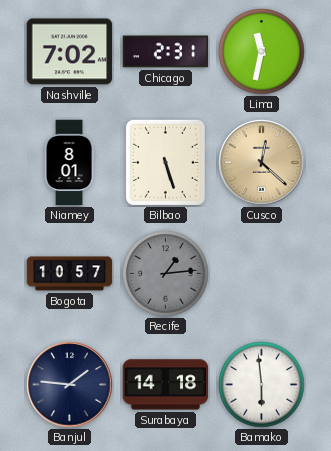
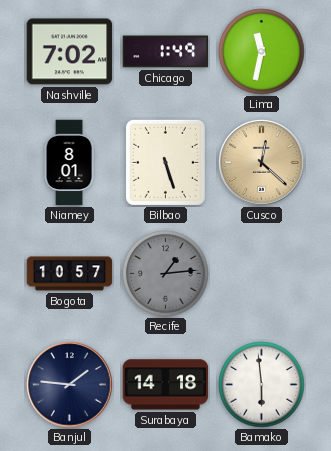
Chicago: 2:31 -> 1:49
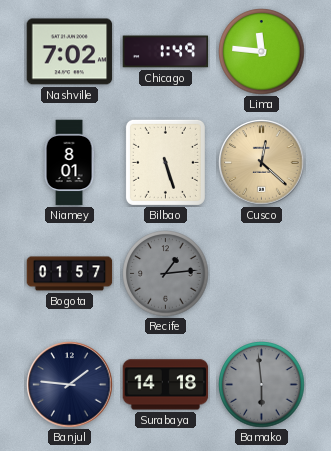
Lima: 11:32 -> 11:46
Bogota: 10:57 -> 01:57
Bamako dial: white -> grey
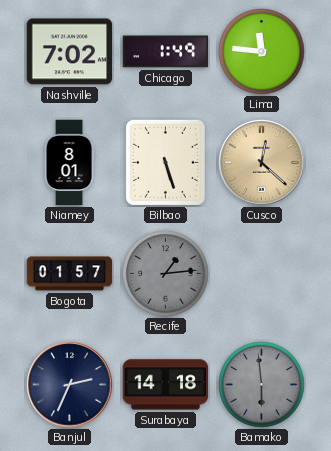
Banjul: 1:46 -> 2:34
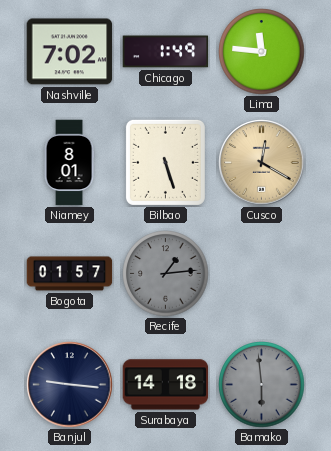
Cusco: 12:22 -> 12:20
Banjul: 2:34 -> 9:16
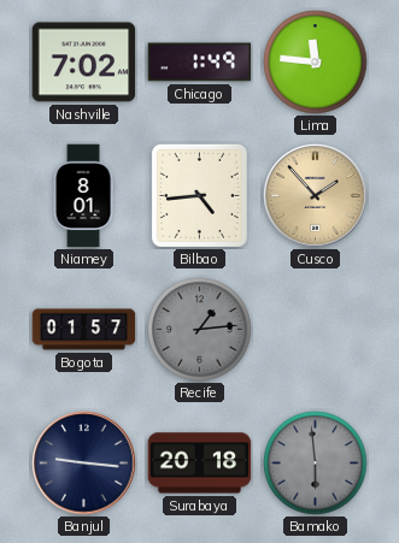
Bilbao: 5:27 -> 4:44
Cusco: 12:20 -> 1:53
Surabaya: 14:18 -> 20:18
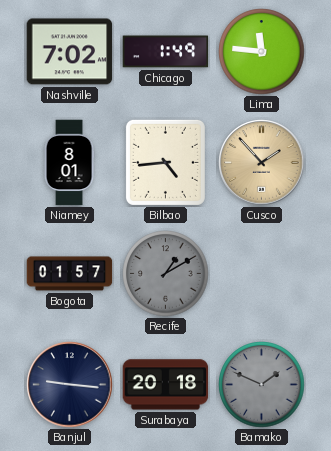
Recife: 1:14 -> 1:10
Bamako: 5:59 -> 1:49
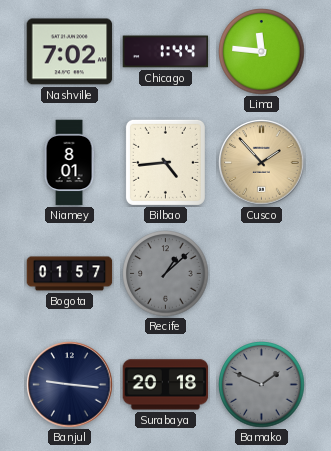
Chicago: 1:49 -> 1:44
Recife: 1:10 -> 1:08
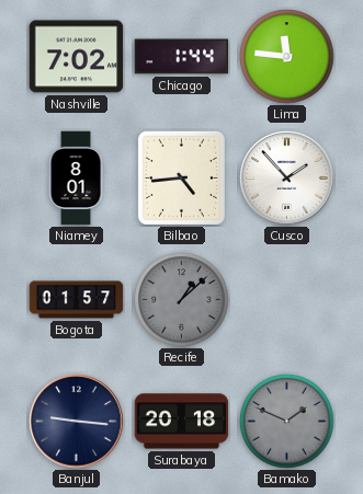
Cusco dial: champagne -> white
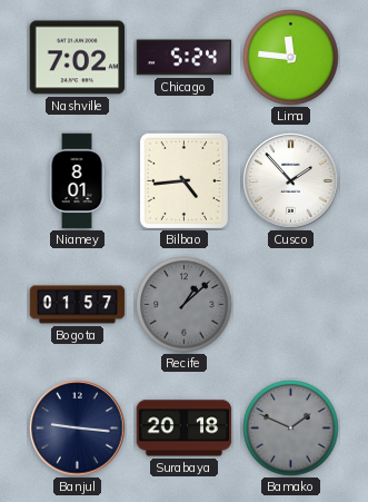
Chicago: 1:44 -> 5:24
